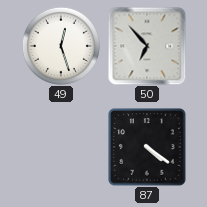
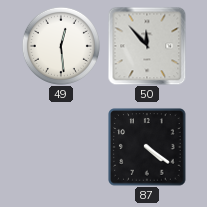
49: 12:27 -> 12:29
50: 6:53 -> 11:53
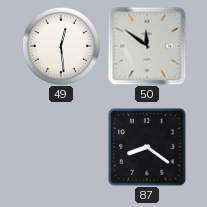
50: 11:53 -> 11:51
87: 4:21 -> 8:21
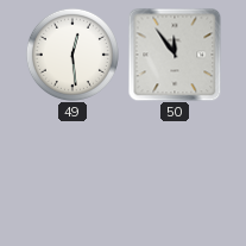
50: 11:51 -> 11:54
87: 8:21 -> none
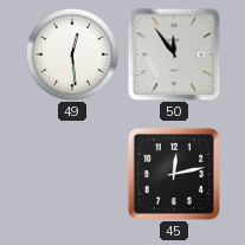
45: none -> 12:13
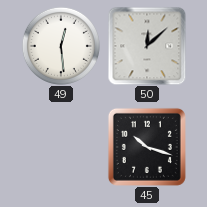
50: 11:54 -> 12:08
45: 12:13 -> 10:18
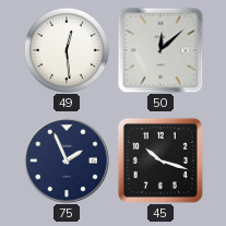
75: none -> 1:56
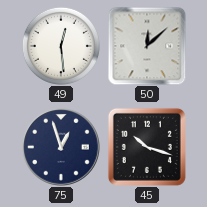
75: 1:56 -> 12:57
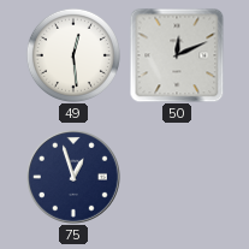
50: 12:08 -> 12:11
45: 10:18 -> none
